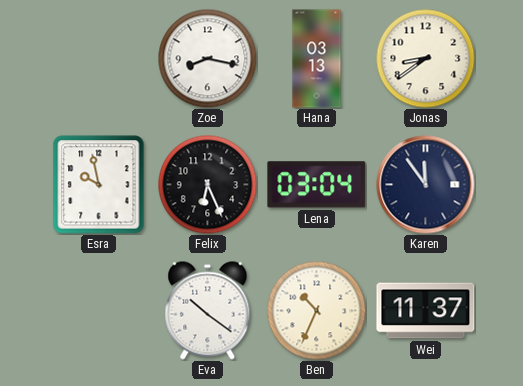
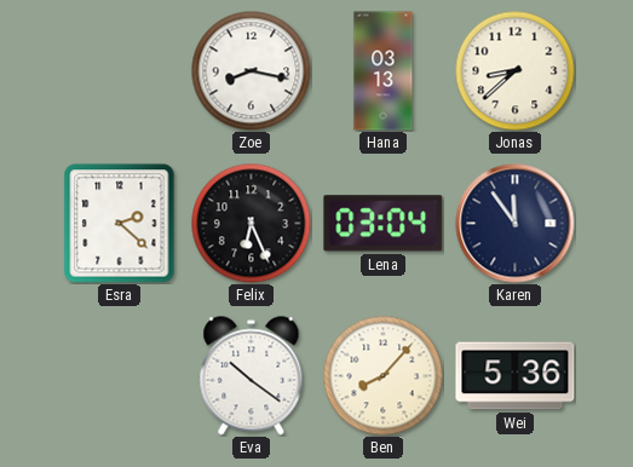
Jonas: 8:39 -> 8:38
Esra: 9:58 -> 2:22
Ben: 10:34 -> 8:07
Wei: 11:37 -> 5:36
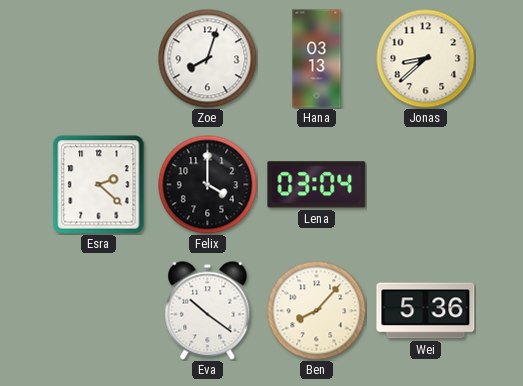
Zoe: 8:17 -> 8:03
Felix: 6:26 -> 4:00
Karen: 11:54 -> none
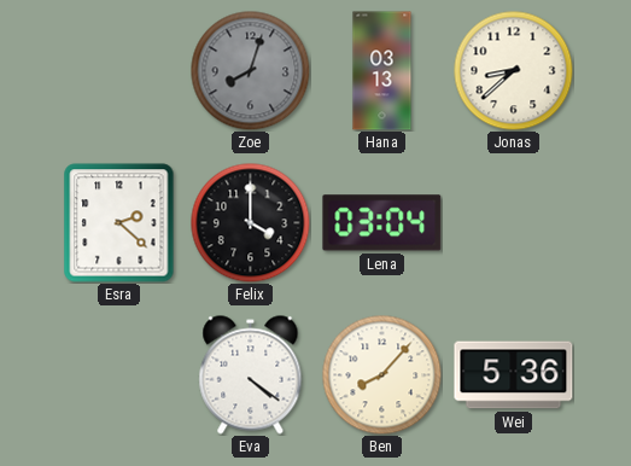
Zoe dial: white -> grey
Eva: 10:21 -> 4:21
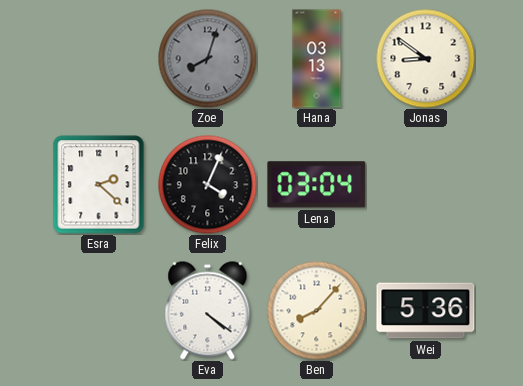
Jonas: 8:38 -> 8:51
Felix: 4:00 -> 4:04
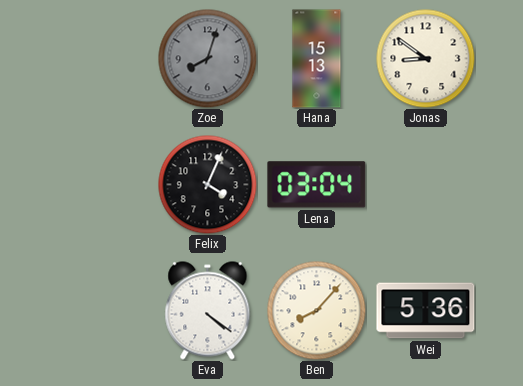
Hana: 03:13 -> 15:13
Esra: 2:22 -> none
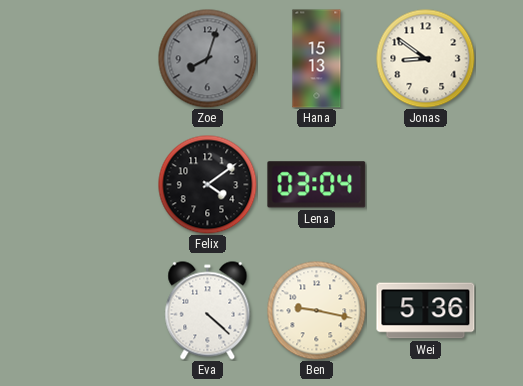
Felix: 4:04 -> 4:09
Eva: 4:21 -> 4:22
Ben: 8:07 -> 9:17
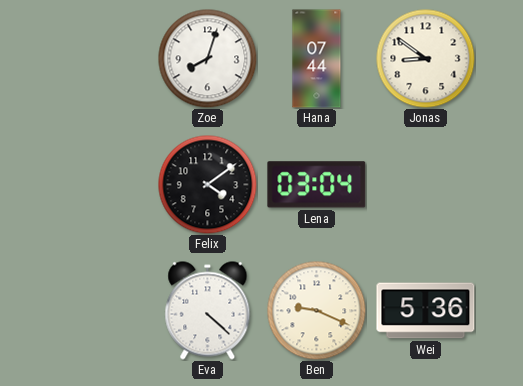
Zoe dial: grey -> white
Hana: 15:13 -> 07:44
Ben: 9:17 -> 9:19
